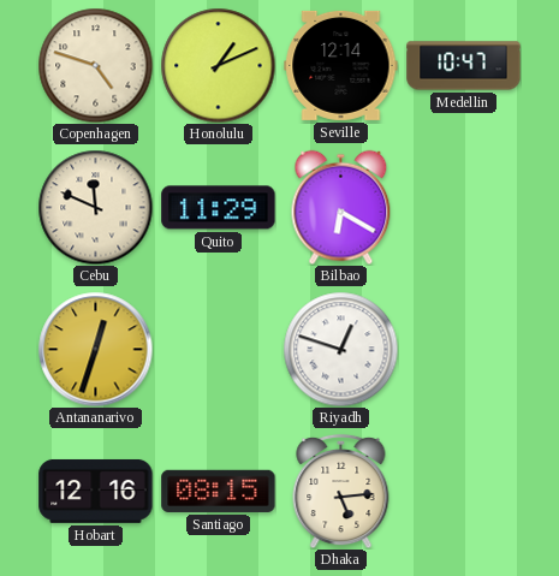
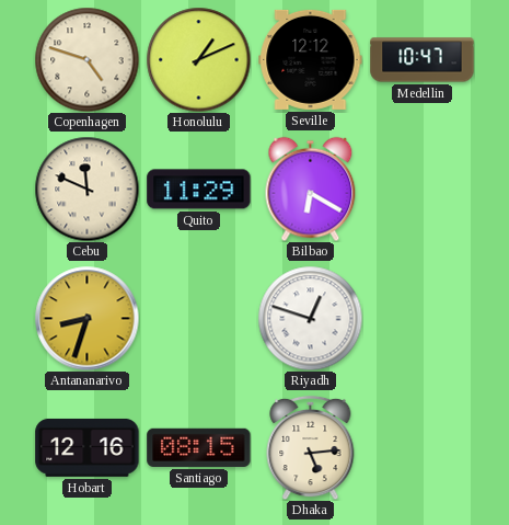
Seville: 12:14 -> 12:12
Antananarivo: 12:33 -> 8:33
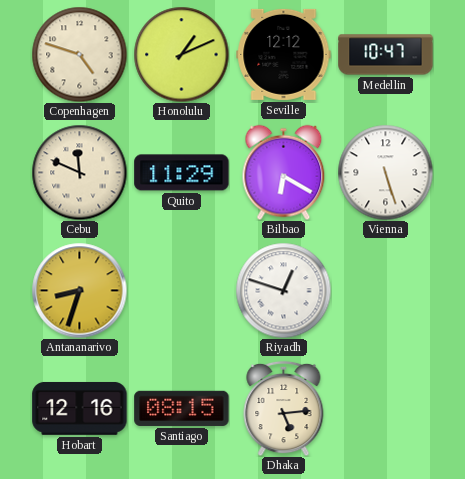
Vienna: none -> 5:27
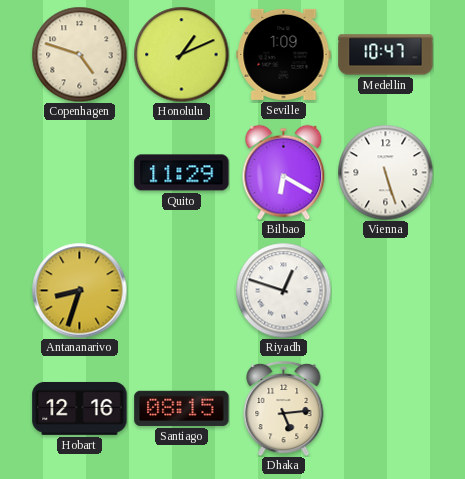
Seville: 12:12 -> 1:09
Cebu: 11:49 -> none
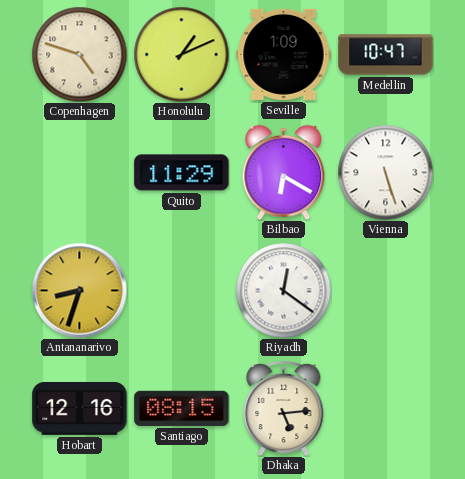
Riyadh: 12:48 -> 12:21
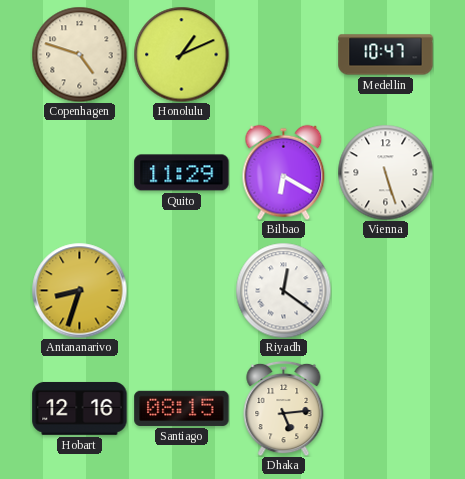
Seville: 1:09 -> none
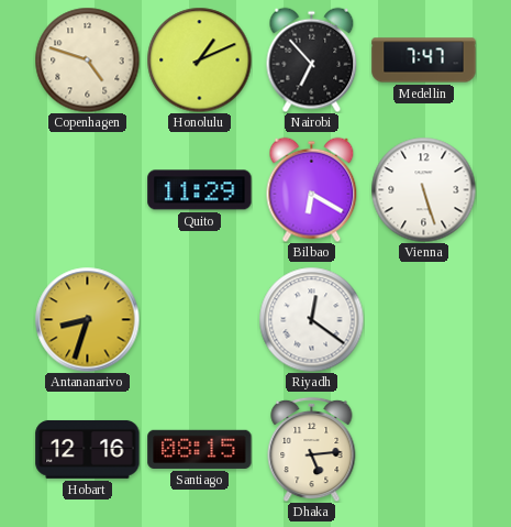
Nairobi: none -> 6:53
Medellin: 10:47 -> 7:47
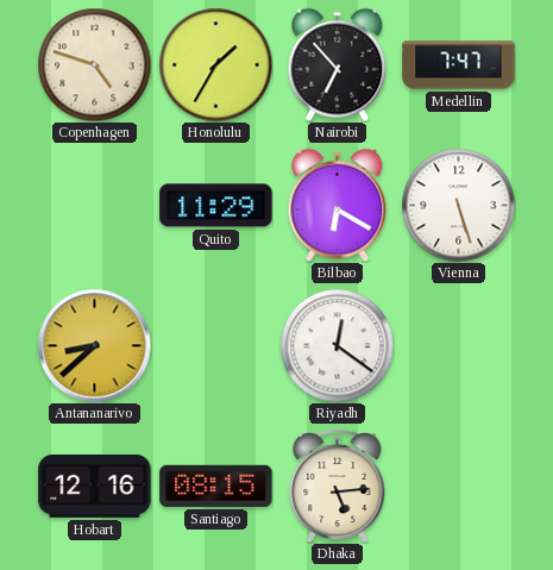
Honolulu: 1:11 -> 1:35
Antananarivo: 8:33 -> 8:38
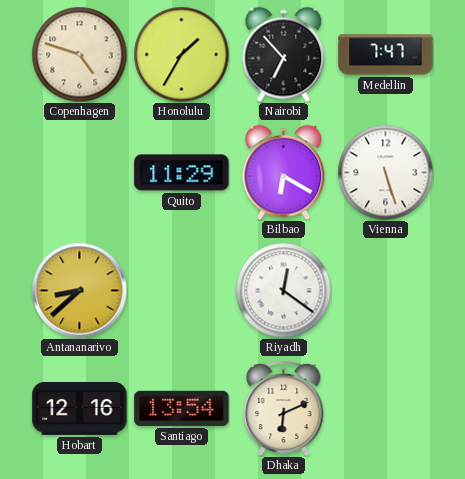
Santiago: 08:15 -> 13:54
Dhaka: 5:14 -> 6:11
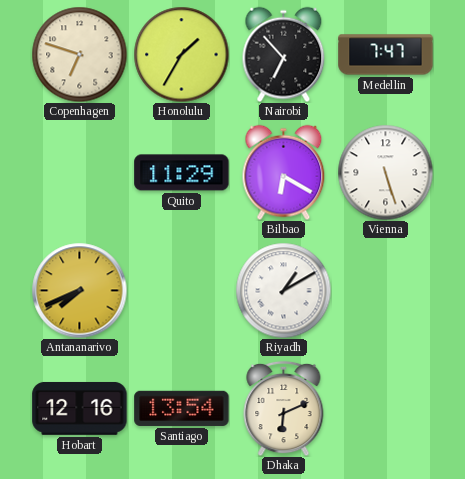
Copenhagen: 4:48 -> 6:48
Antananarivo: 8:38 -> 7:41
Riyadh: 12:21 -> 1:10
